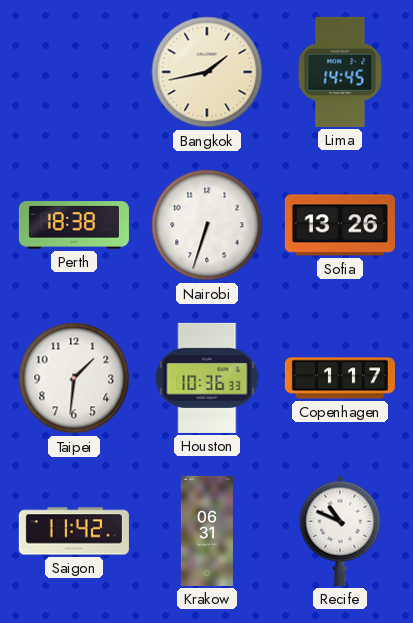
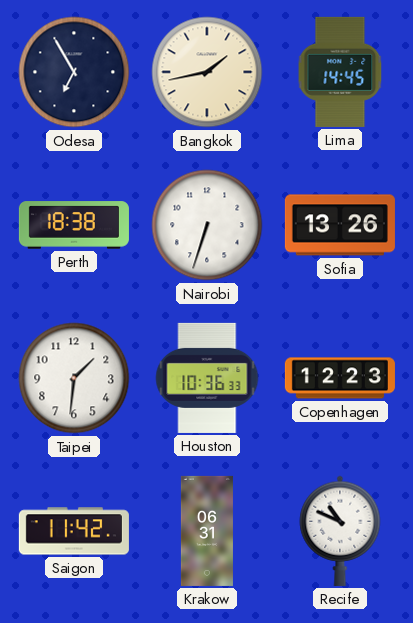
Odesa: none -> 6:55
Copenhagen: 1:17 -> 12:23
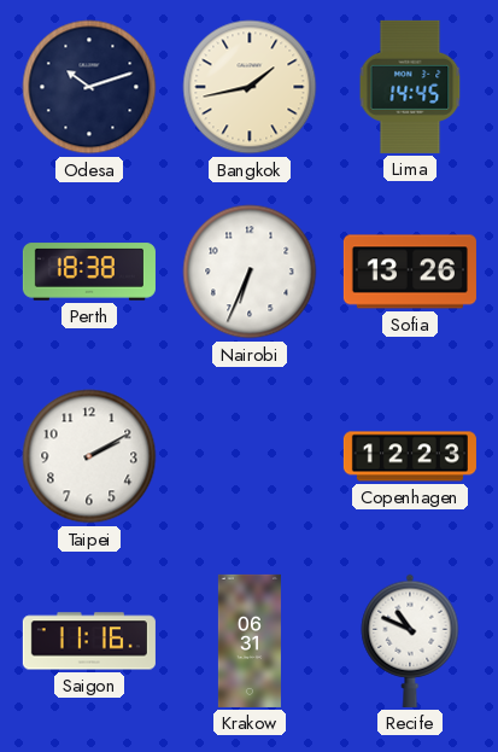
Odesa: 6:55 -> 10:12
Nairobi: 6:33 -> 6:34
Taipei: 1:31 -> 2:10
Houston: 10:36 -> none
Saigon: 11:42 -> 11:16
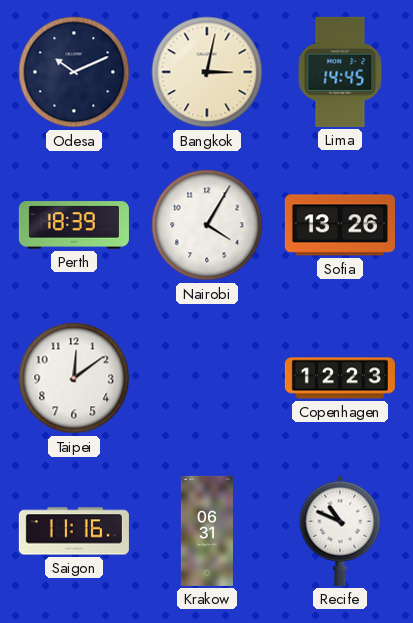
Odesa: 10:12 -> 10:11
Bangkok: 1:43 -> 3:02
Perth: 18:38 -> 18:39
Nairobi: 6:34 -> 4:05
Taipei: 2:10 -> 12:09
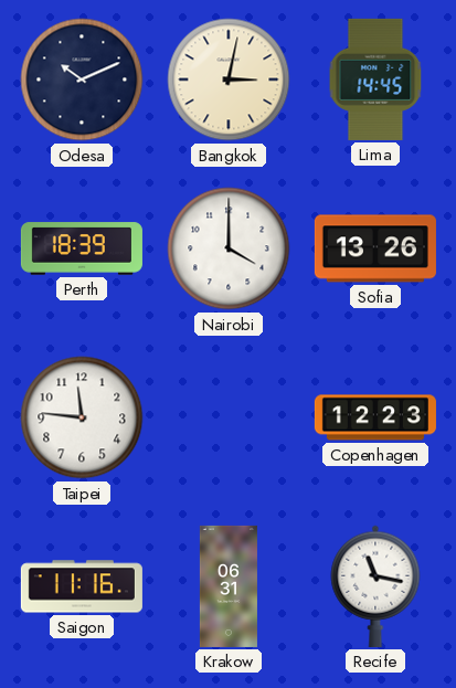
Nairobi: 4:05 -> 4:00
Taipei: 12:09 -> 11:46
Recife: 10:49 -> 11:17
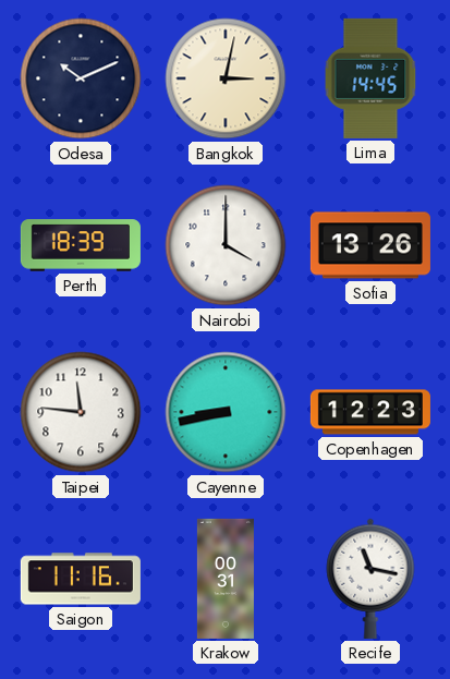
Cayenne: none -> 8:43
Krakow: 06:31 -> 00:31
